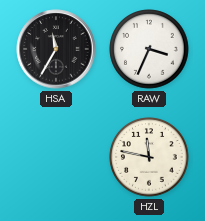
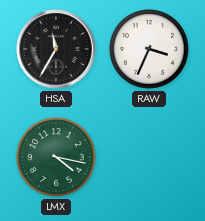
LMX: none -> 4:17
HZL: 11:47 -> none
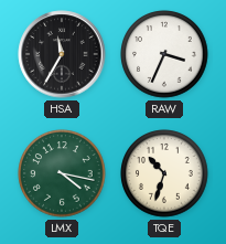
TQE: none -> 10:33
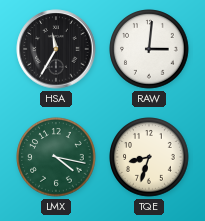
RAW: 3:34 -> 3:01
TQE: 10:33 -> 8:33
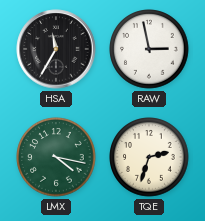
RAW: 3:01 -> 2:58
TQE: 8:33 -> 2:33
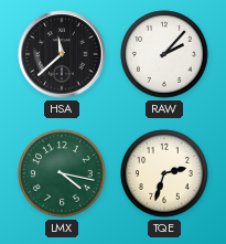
HSA: 11:35 -> 11:38
RAW: 2:58 -> 2:07
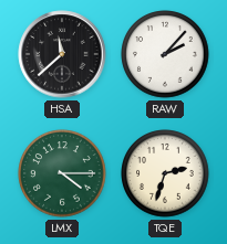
LMX: 4:17 -> 4:15
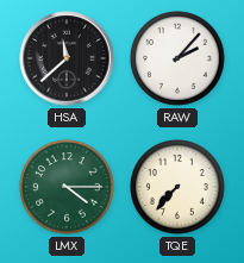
TQE: 2:33 -> 7:37
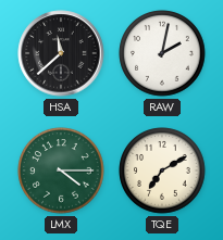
RAW: 2:07 -> 2:02
TQE: 7:37 -> 7:10
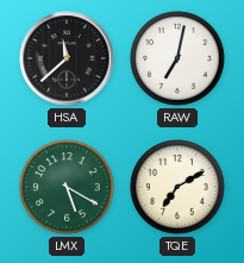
RAW: 2:02 -> 7:02
LMX: 4:15 -> 5:20
